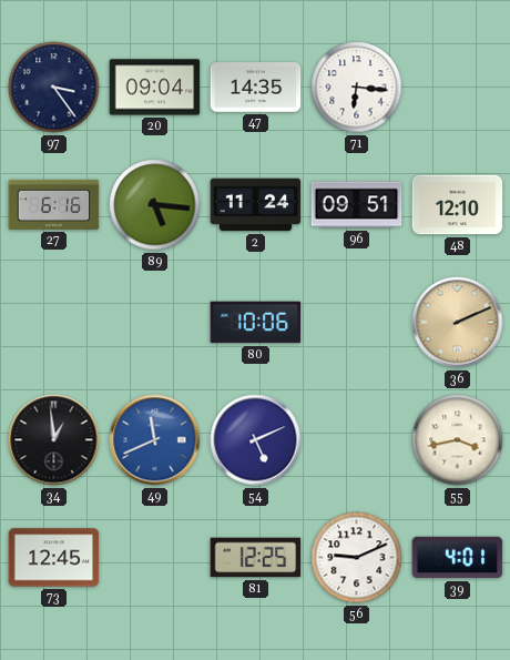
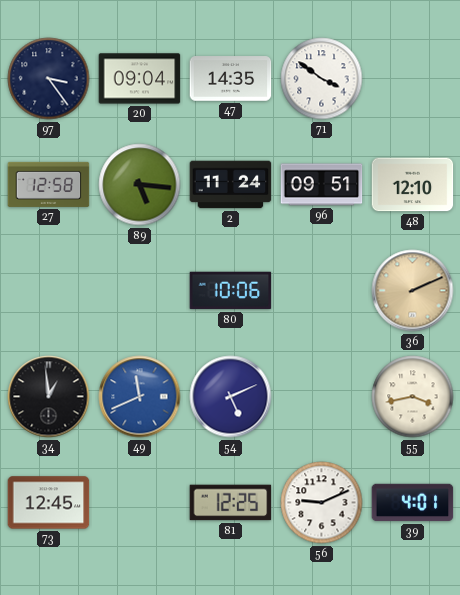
71: 6:16 -> 3:51
27: 6:16 -> 12:58
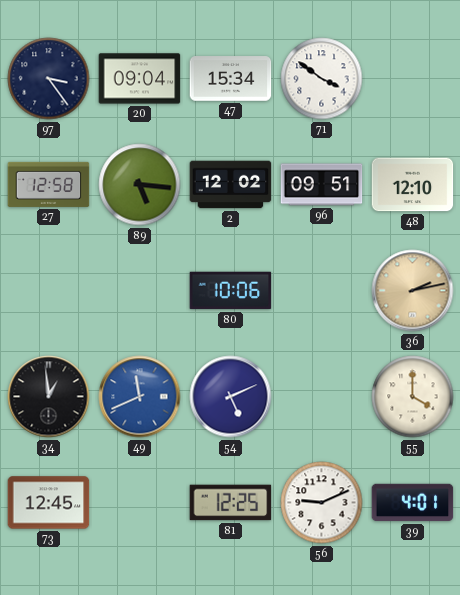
47: 14:35 -> 15:34
2: 11:24 -> 12:02
36: 2:11 -> 2:13
55: 3:43 -> 4:00
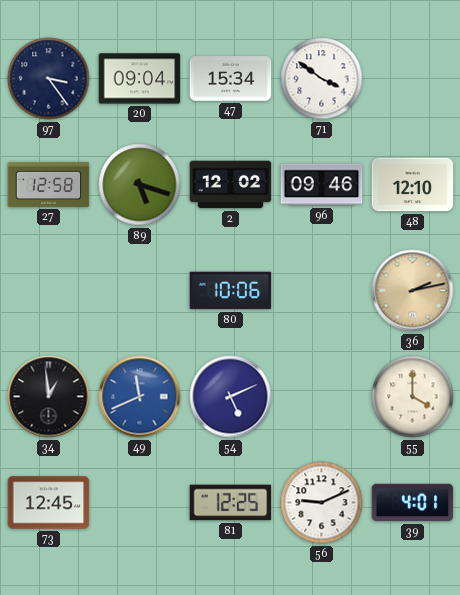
89: 5:16 -> 5:18
96: 09:51 -> 09:46
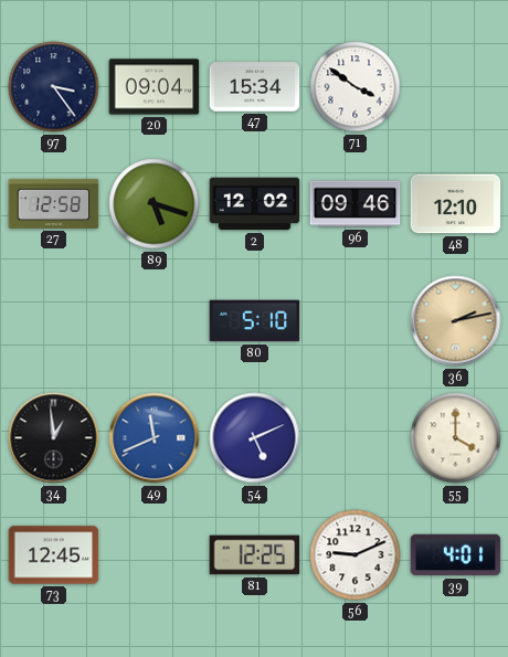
80: 10:06 -> 5:10
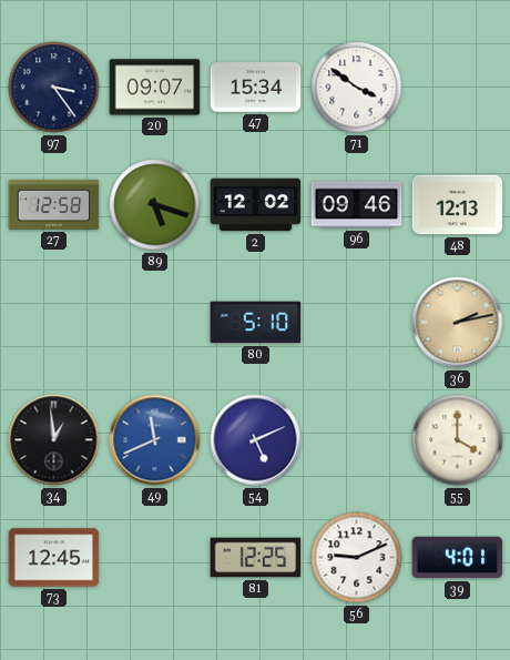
20: 09:04 -> 09:07
48: 12:10 -> 12:13
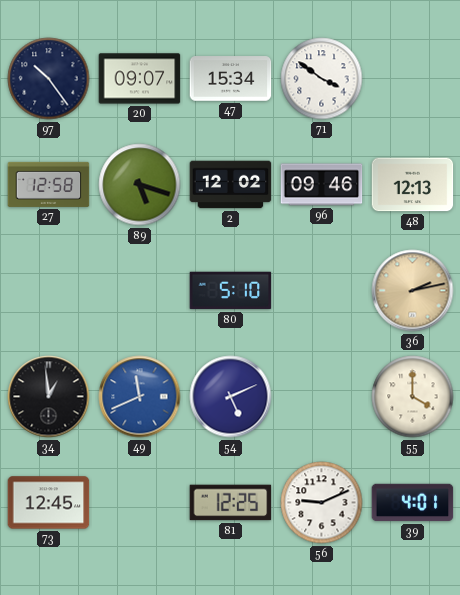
97: 3:24 -> 10:24
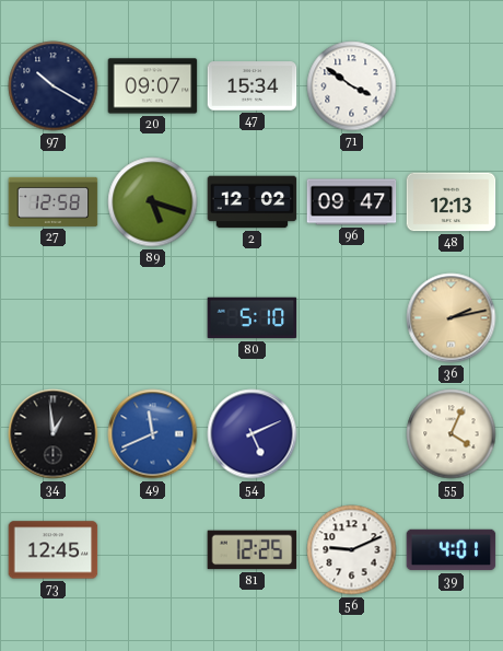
97: 10:24 -> 10:20
96: 09:46 -> 09:47
55: 4:00 -> 4:04
